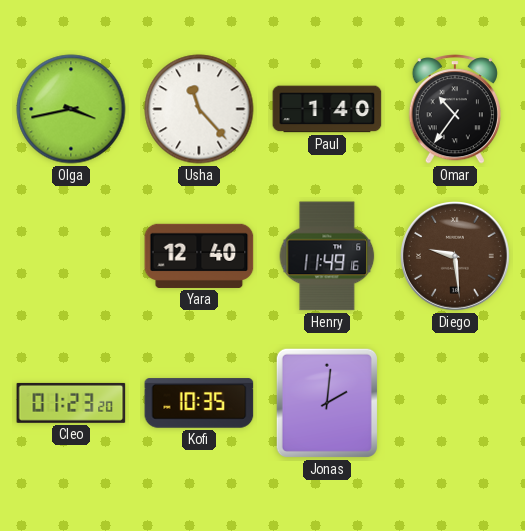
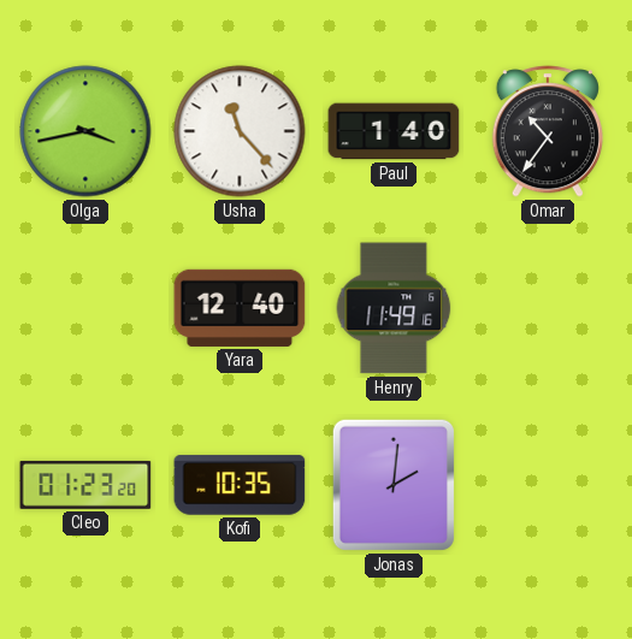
Diego: 9:29 -> none
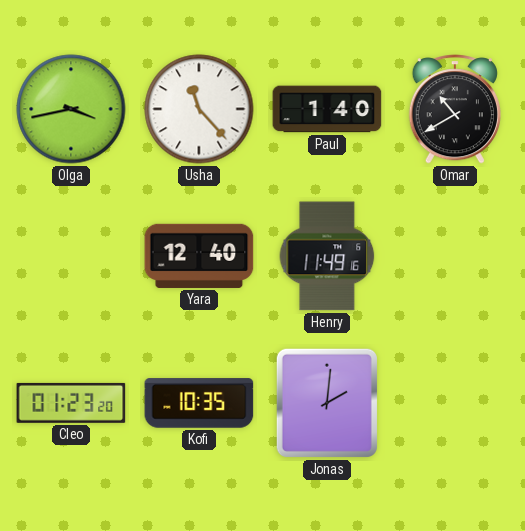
Omar: 10:36 -> 10:40
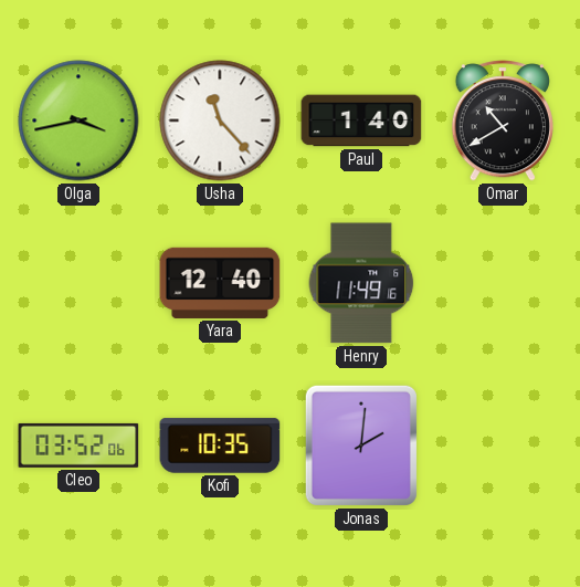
Cleo: 01:23 -> 03:52
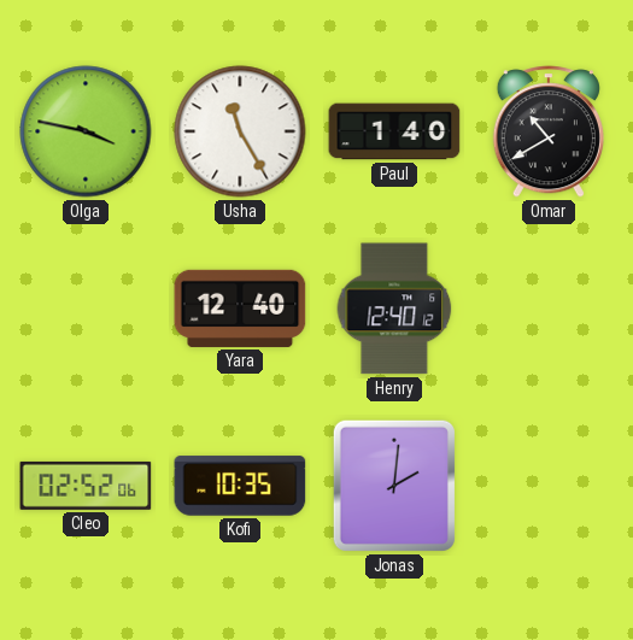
Olga: 3:43 -> 3:47
Usha: 11:23 -> 11:25
Henry: 11:49 -> 12:40
Cleo: 03:52 -> 02:52
